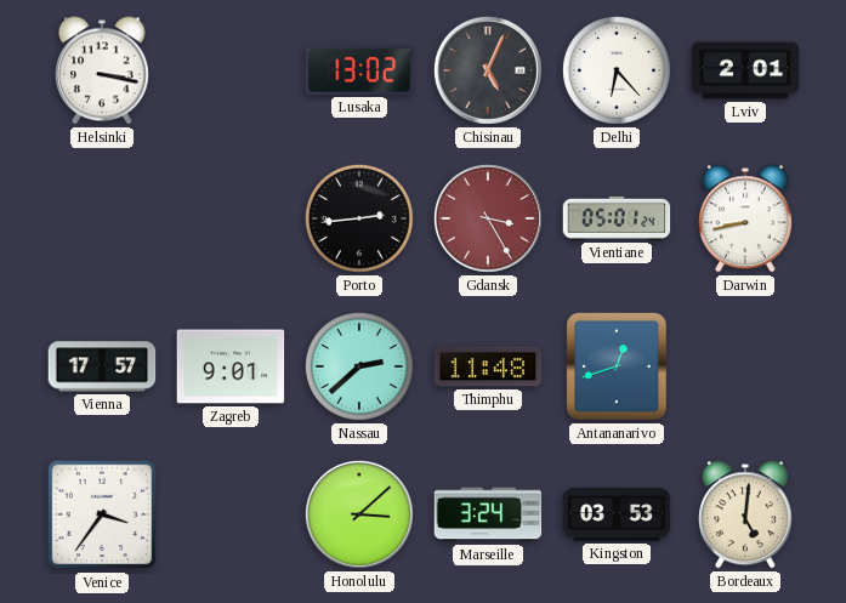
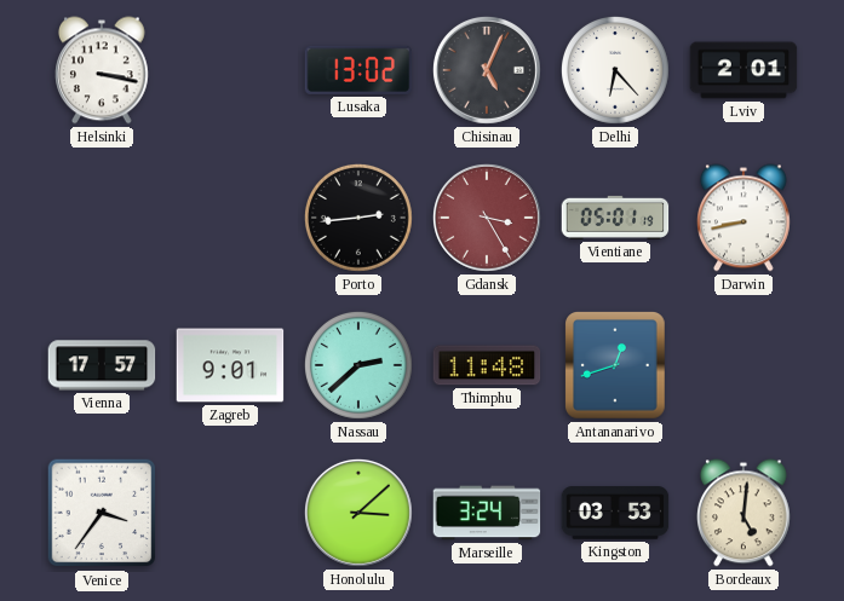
Vientiane: 05:01:24 -> 05:01:19
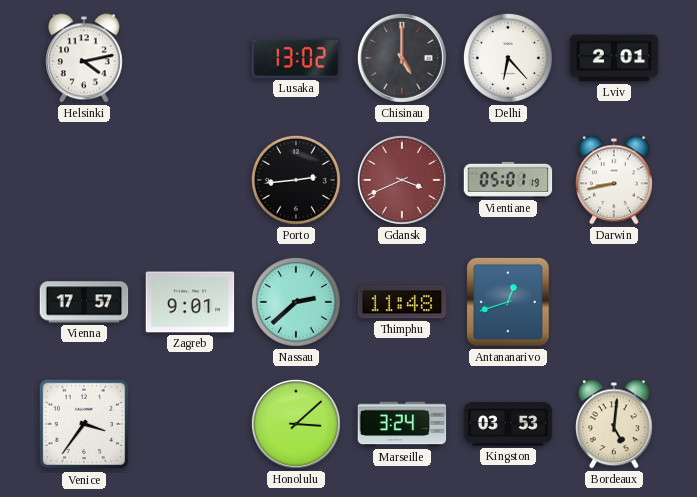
Helsinki: 3:17 -> 4:13
Chisinau: 5:04 -> 5:00
Gdansk: 3:25 -> 3:41
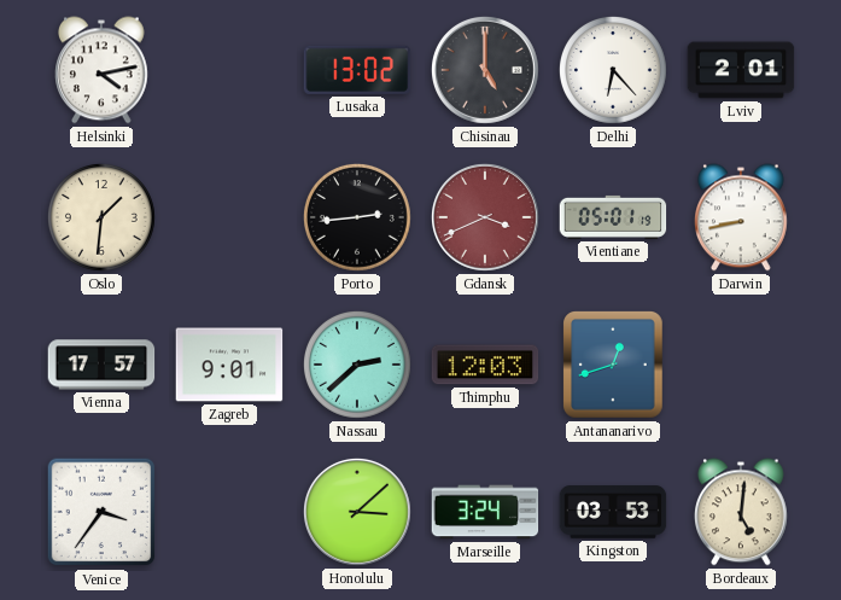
Oslo: none -> 1:31
Thimphu: 11:48 -> 12:03
